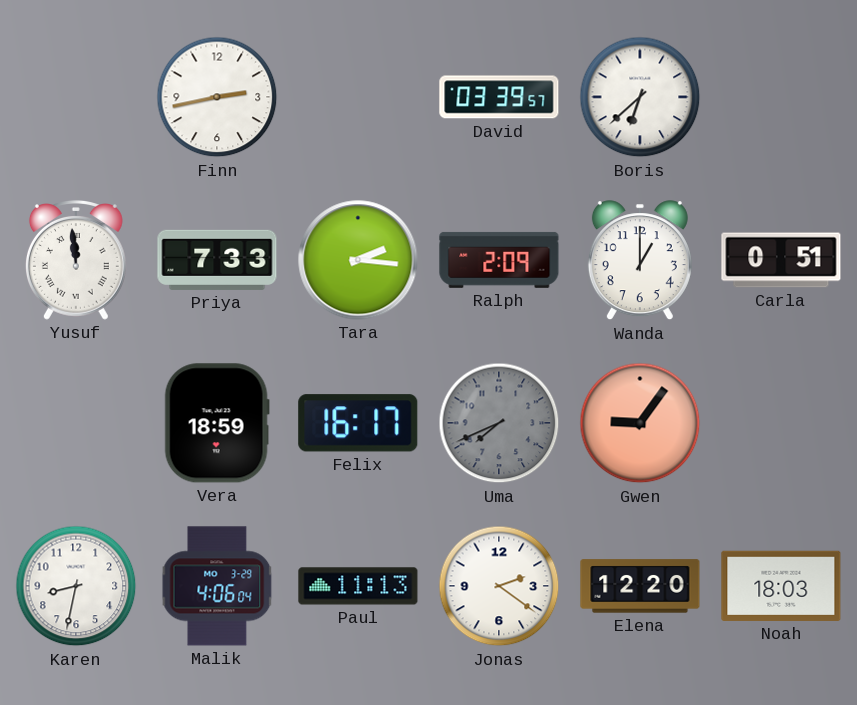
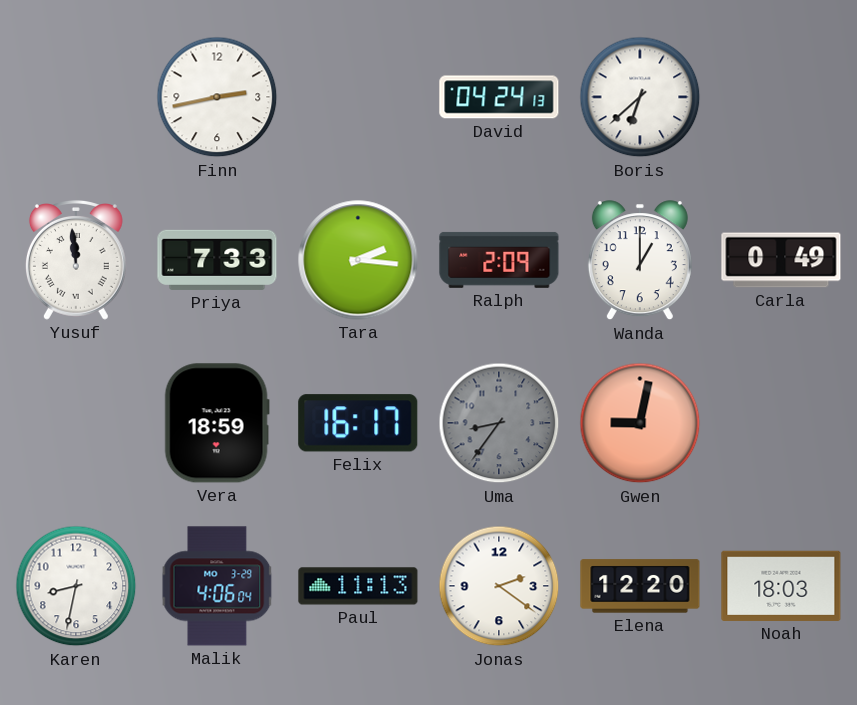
David: 03:39 -> 04:24
Carla: 0:51 -> 0:49
Uma: 7:41 -> 8:36
Gwen: 9:06 -> 9:02
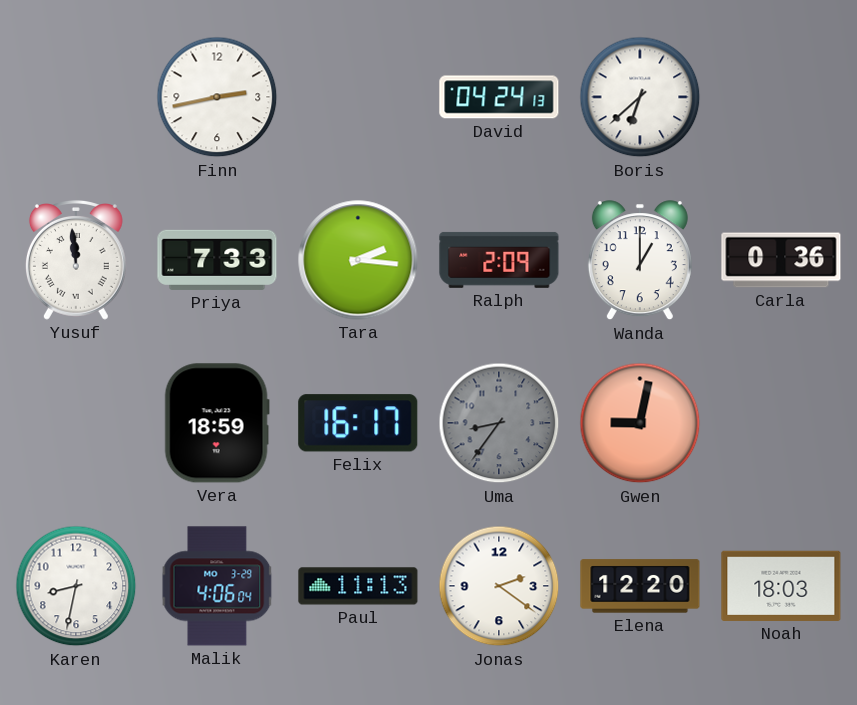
Carla: 0:49 -> 0:36
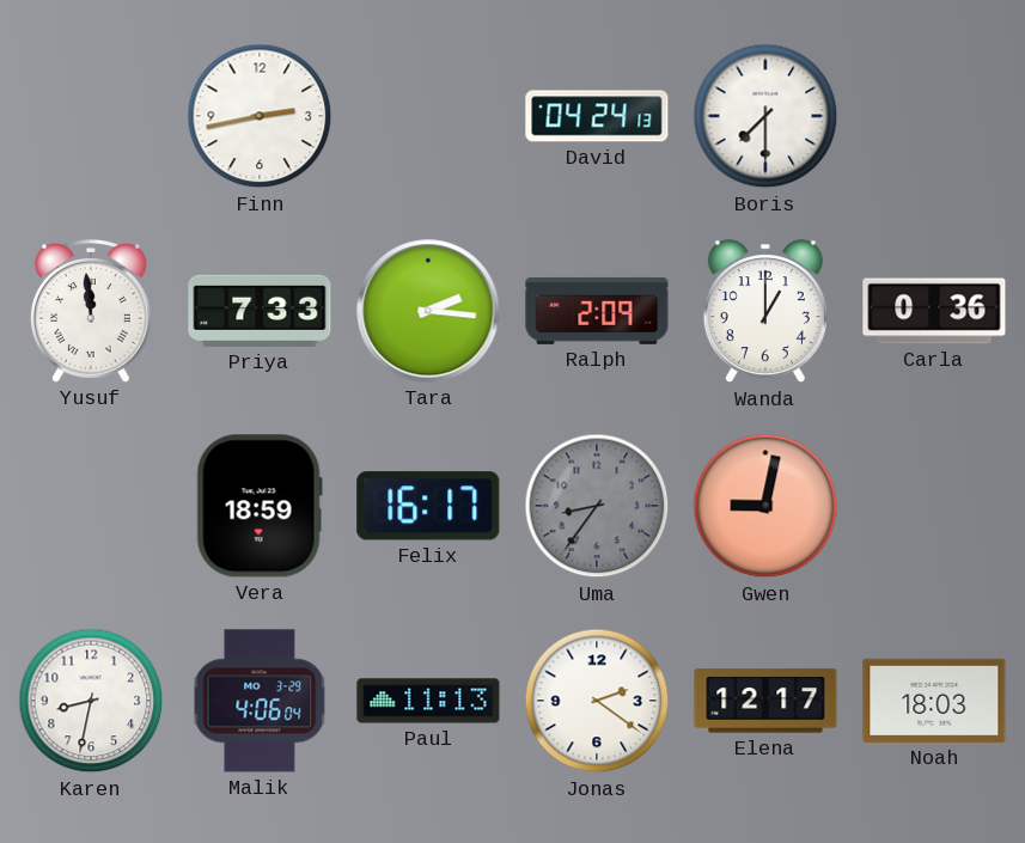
Boris: 6:38 -> 7:30
Elena: 12:20 -> 12:17
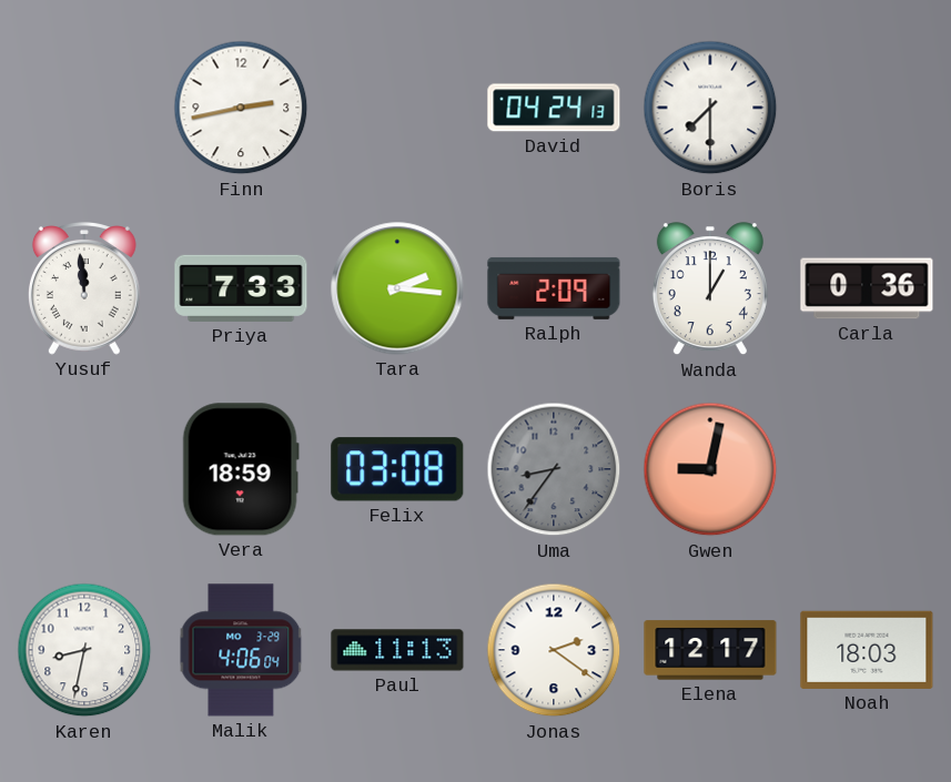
Felix: 16:17 -> 03:08
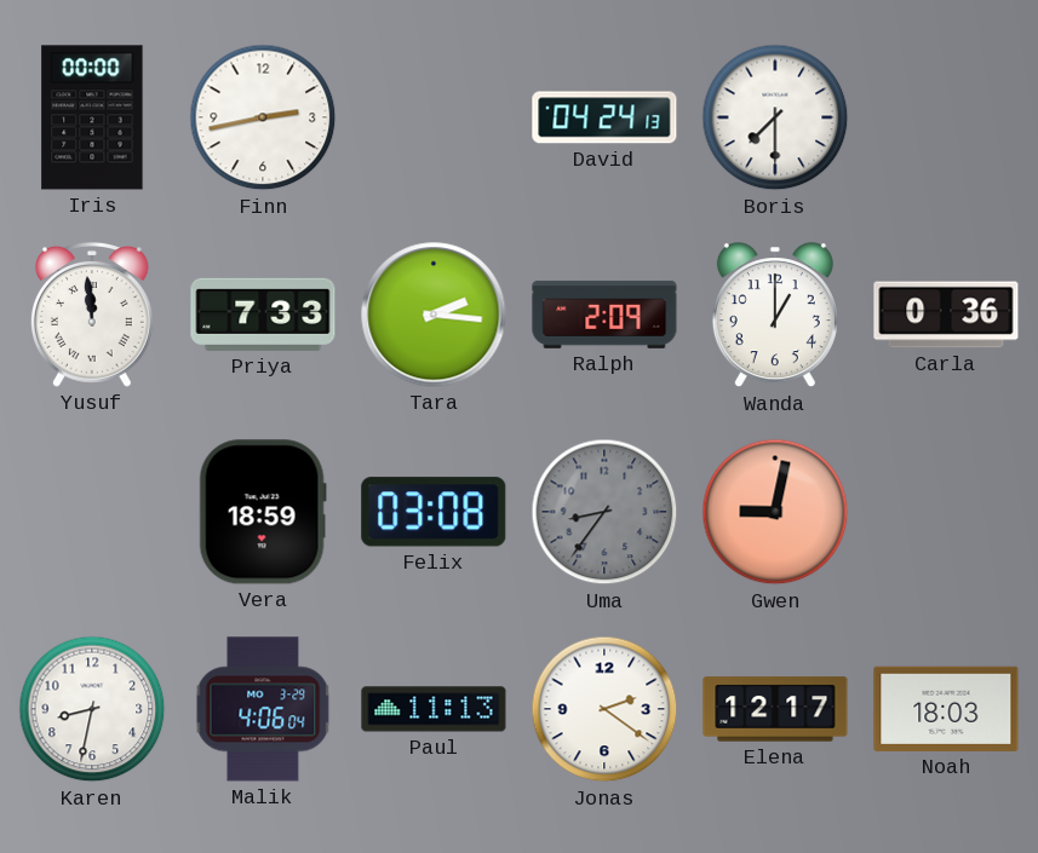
Iris: none -> 00:00
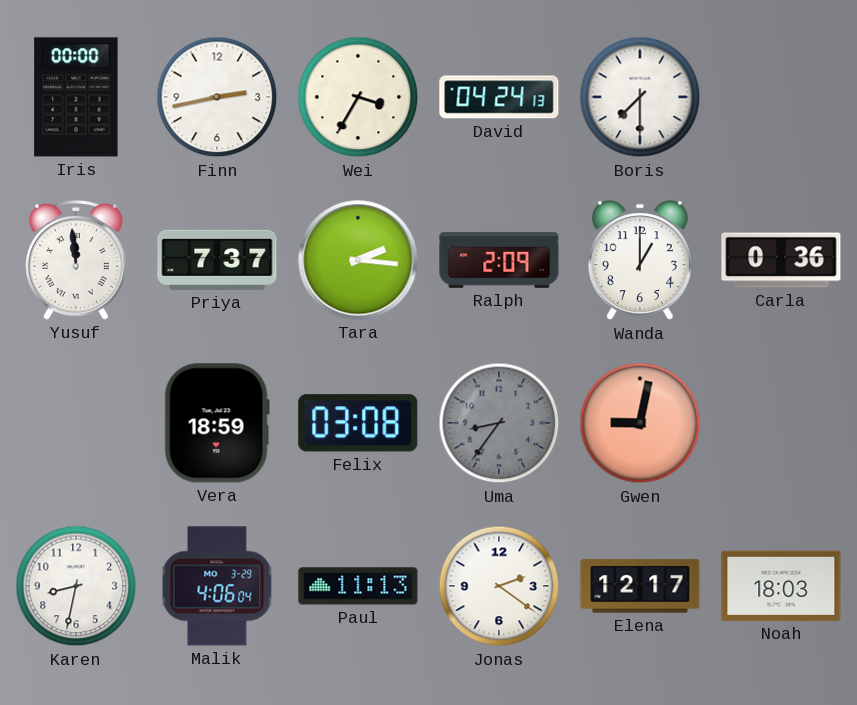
Wei: none -> 3:35
Priya: 7:33 -> 7:37
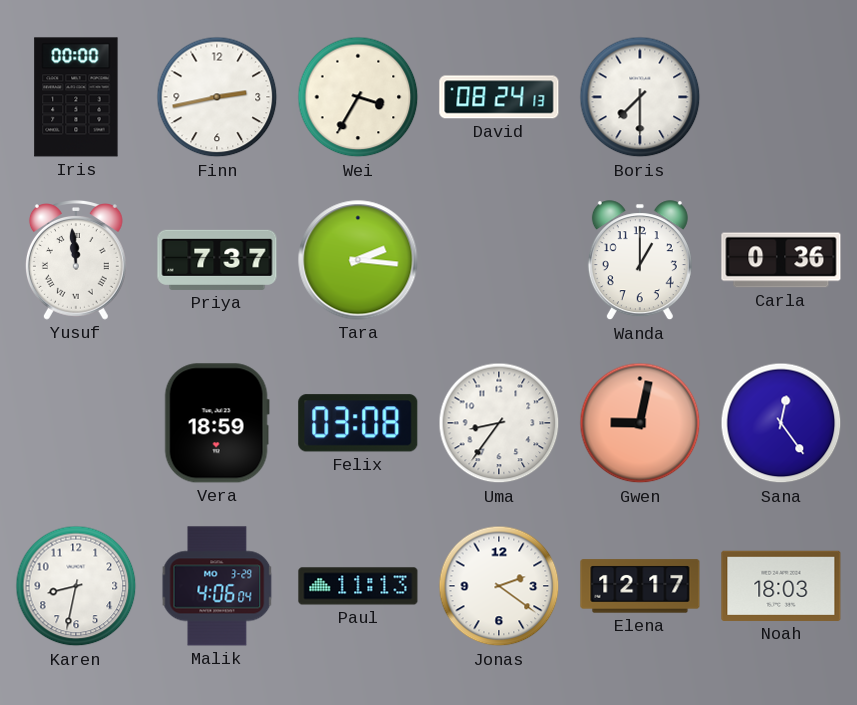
David: 04:24 -> 08:24
Ralph: 2:09 -> none
Uma dial: grey -> white
Sana: none -> 12:24
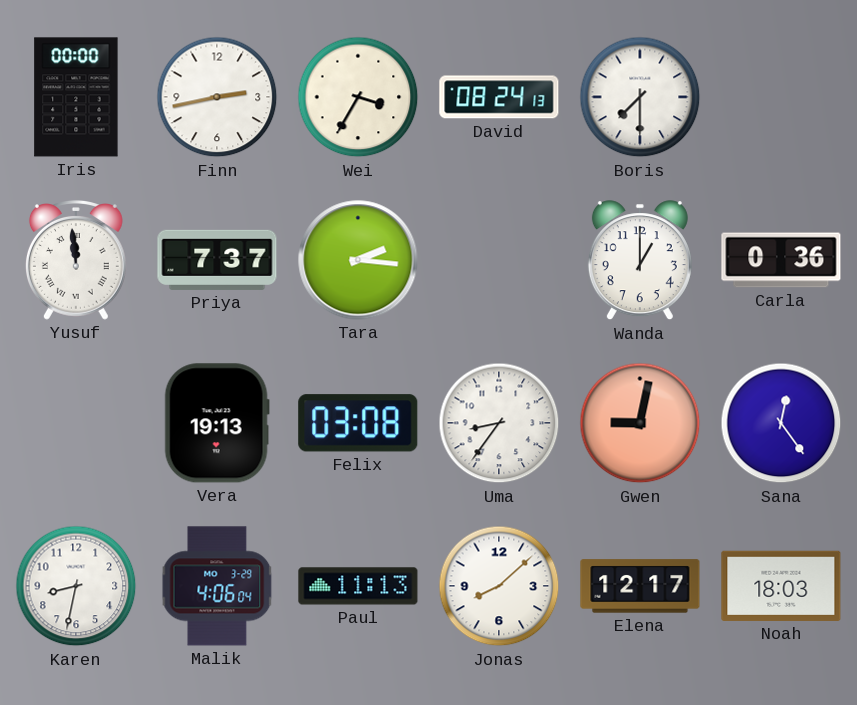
Vera: 18:59 -> 19:13
Jonas: 2:21 -> 8:08
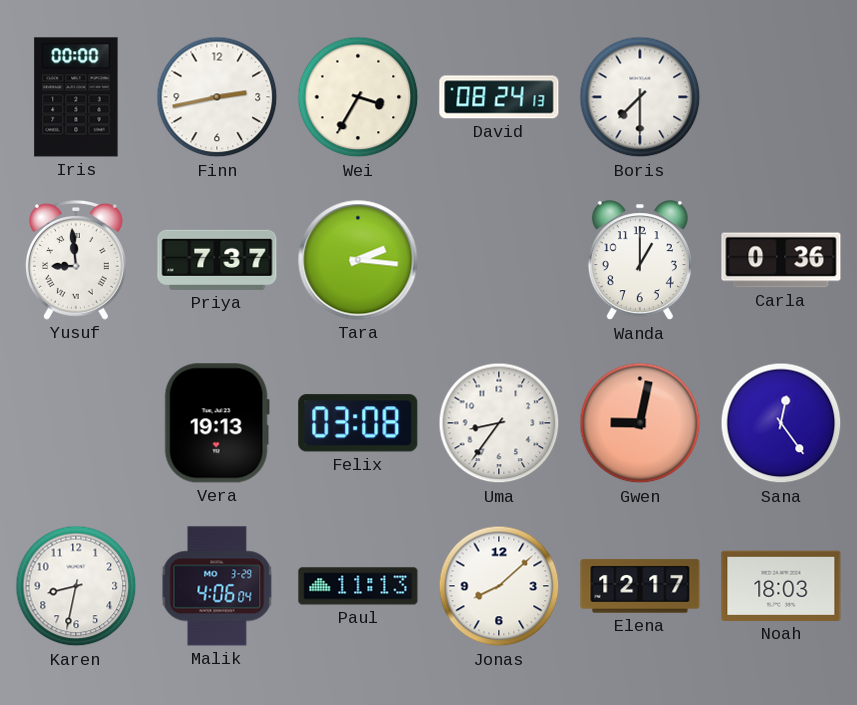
Yusuf: 11:59 -> 8:59
